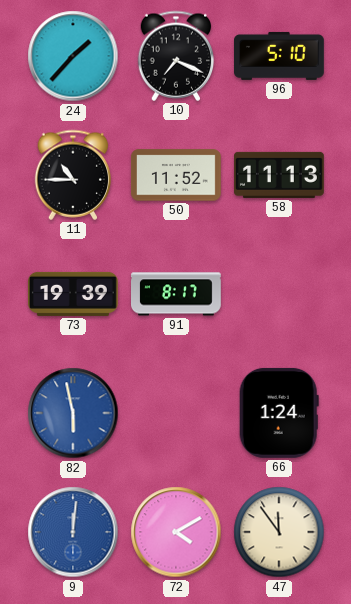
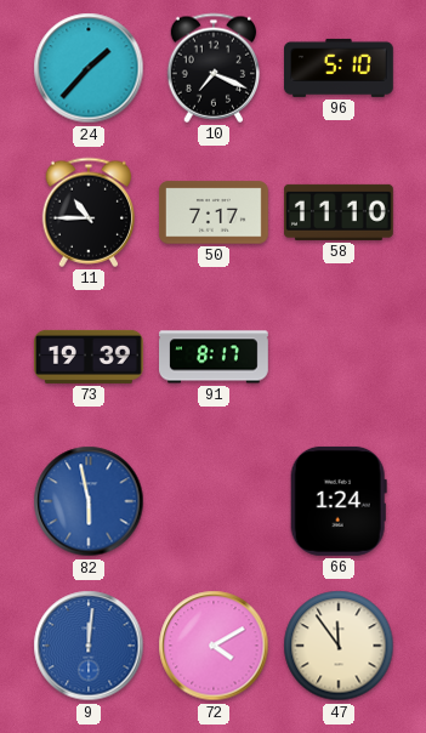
50: 11:52 -> 7:17
58: 11:13 -> 11:10
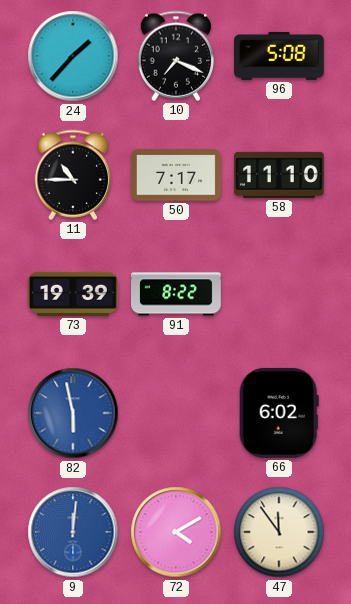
96: 5:10 -> 5:08
91: 8:17 -> 8:22
66: 1:24 -> 6:02
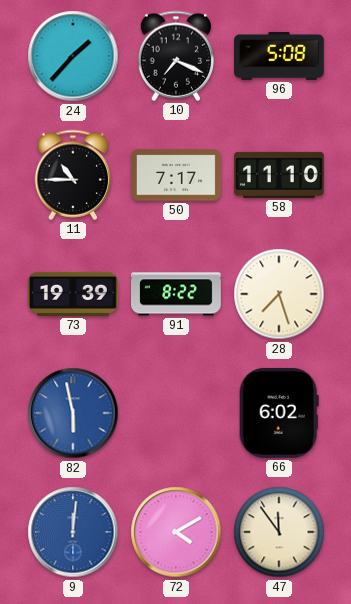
28: none -> 7:27
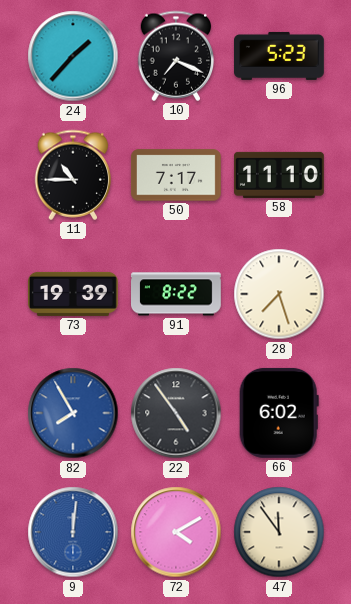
96: 5:08 -> 5:23
82: 5:58 -> 7:55
22: none -> 4:54
